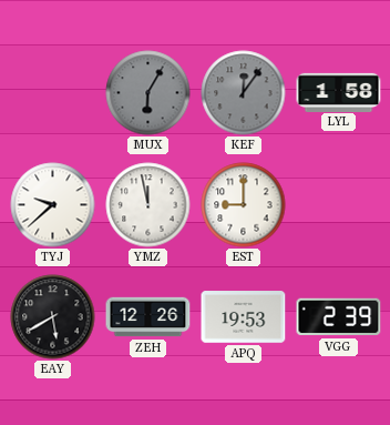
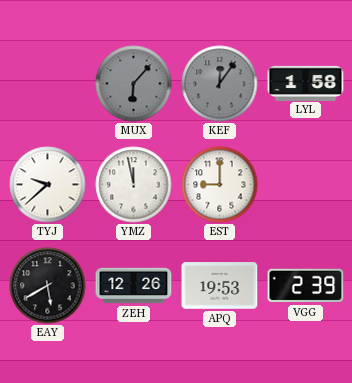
MUX: 6:05 -> 6:07
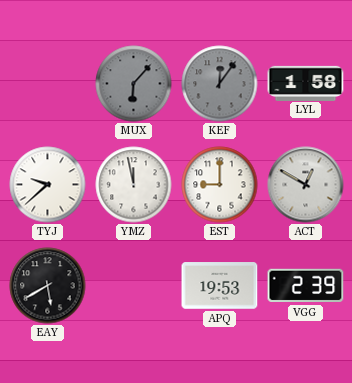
ACT: none -> 12:50
ZEH: 12:26 -> none
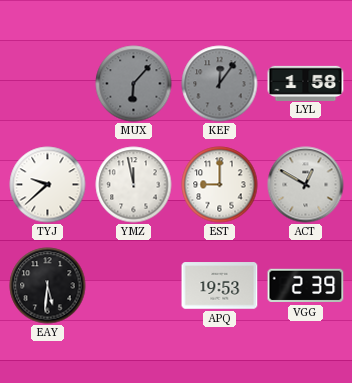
EAY: 5:40 -> 5:31
